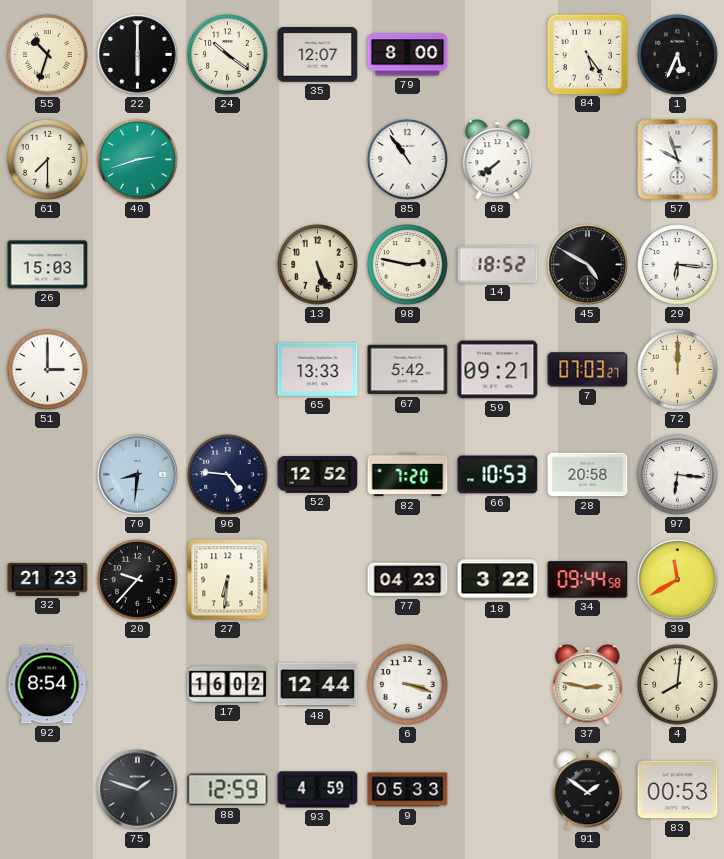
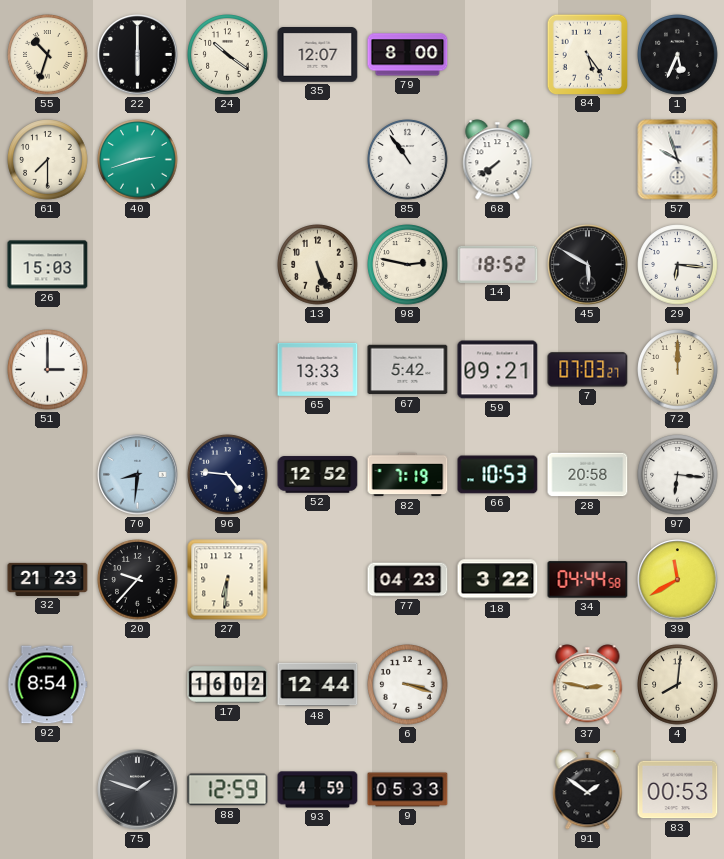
45: 4:50 -> 5:50
82: 7:20 -> 7:19
34: 09:44 -> 04:44
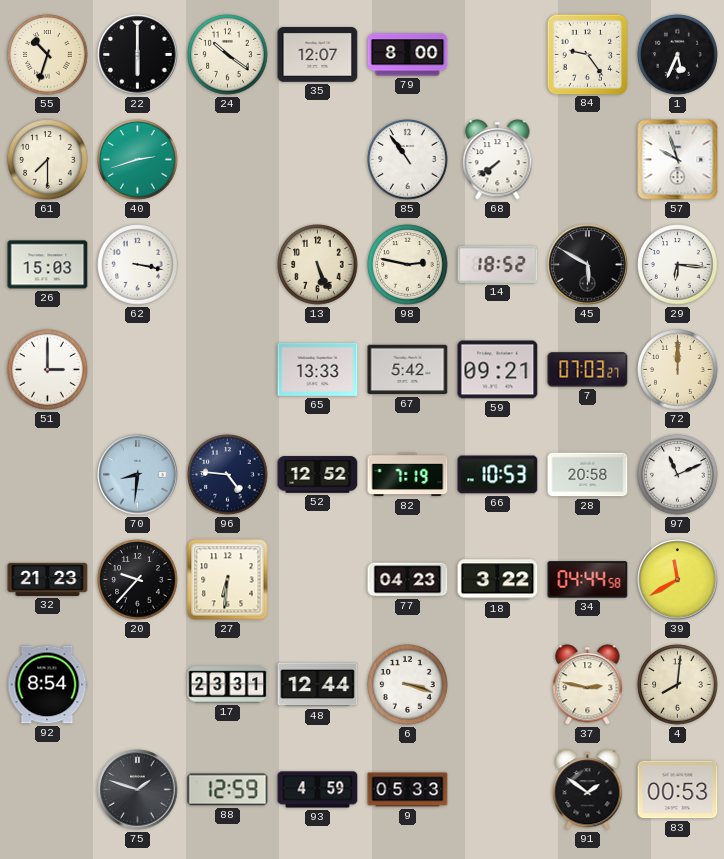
84: 5:24 -> 9:24
62: none -> 3:17
97: 6:16 -> 11:11
17: 16:02 -> 23:31
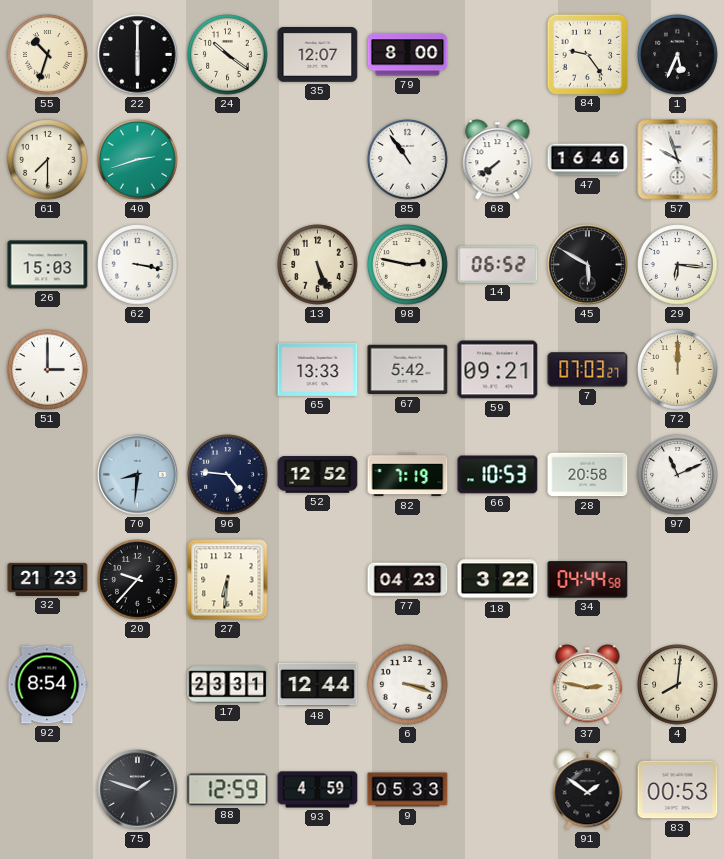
47: none -> 16:46
14: 18:52 -> 06:52
39: 11:40 -> none
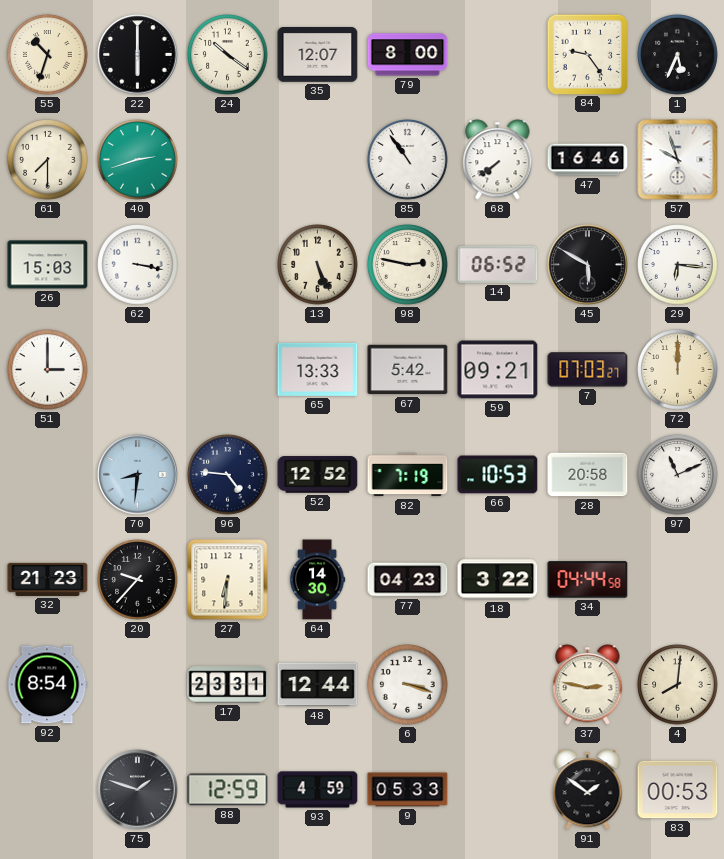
64: none -> 14:30
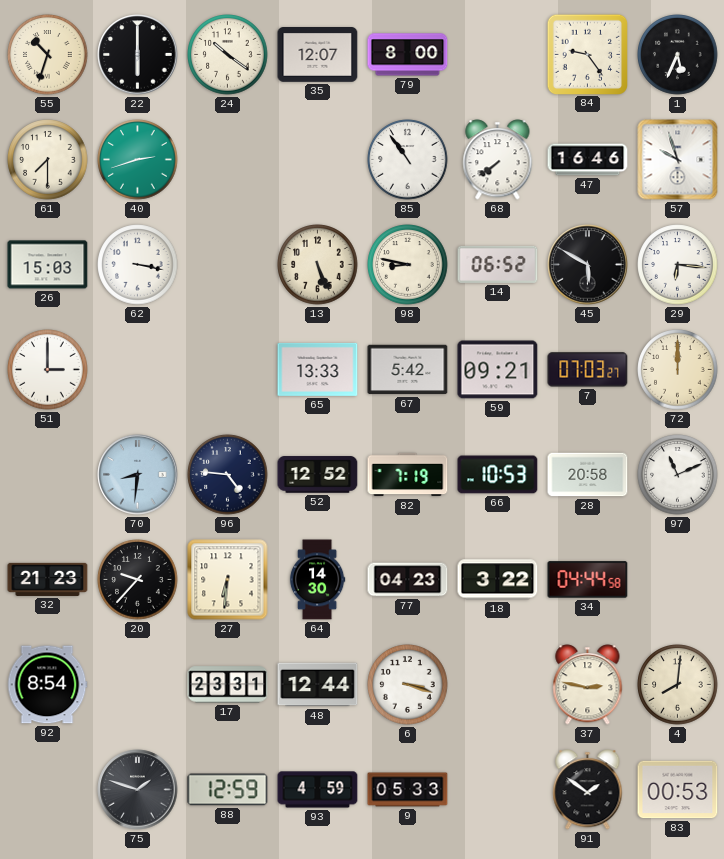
98: 2:47 -> 8:47
